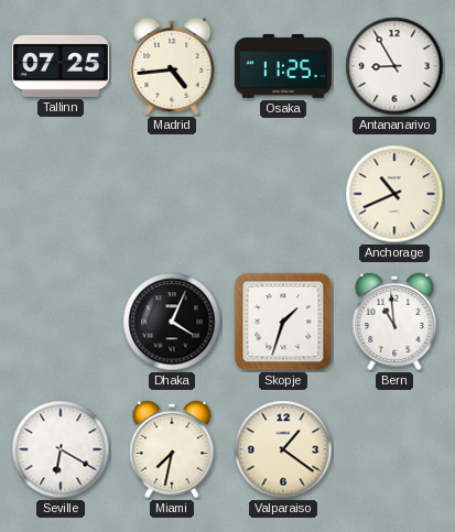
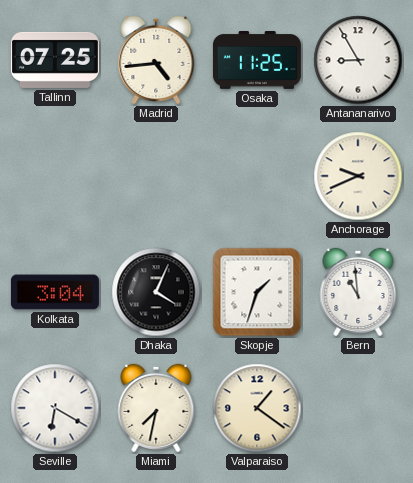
Anchorage: 10:41 -> 9:41
Kolkata: none -> 3:04
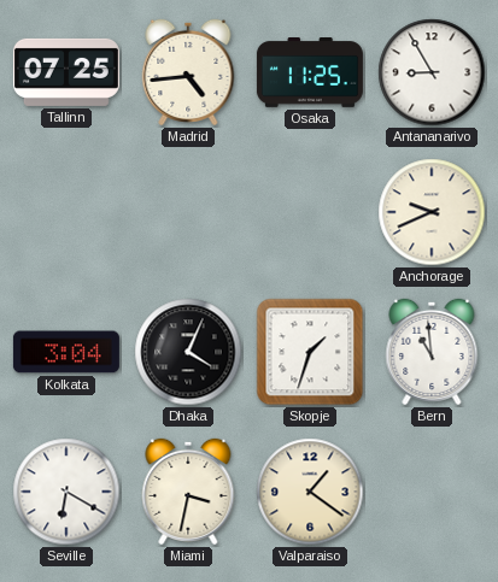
Miami: 7:32 -> 3:32
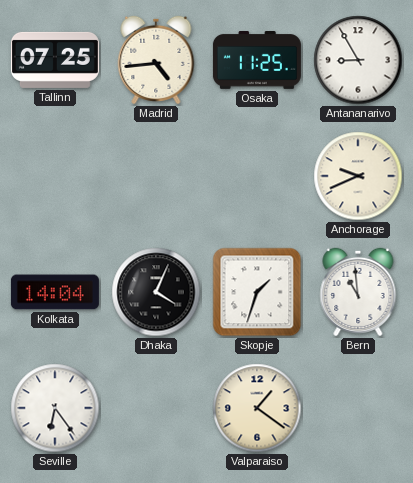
Kolkata: 3:04 -> 14:04
Seville: 6:20 -> 6:24
Miami: 3:32 -> none
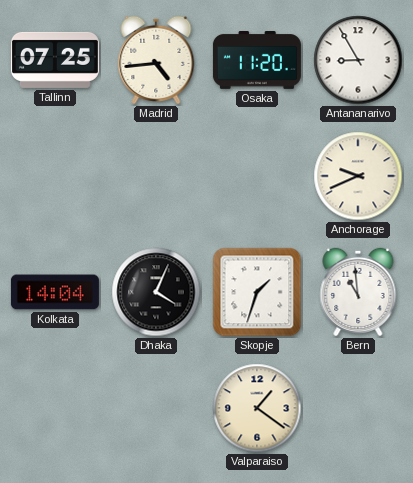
Osaka: 11:25 -> 11:20
Seville: 6:24 -> none
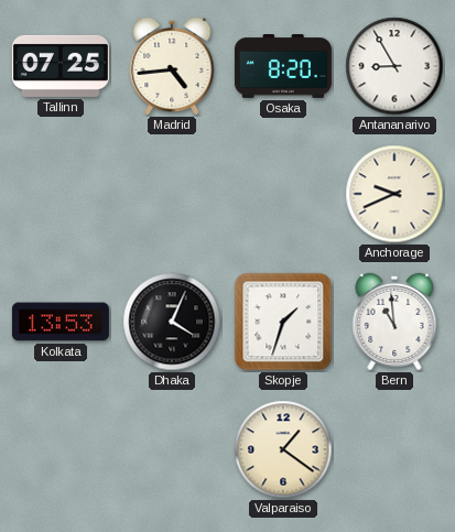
Osaka: 11:20 -> 8:20
Kolkata: 14:04 -> 13:53
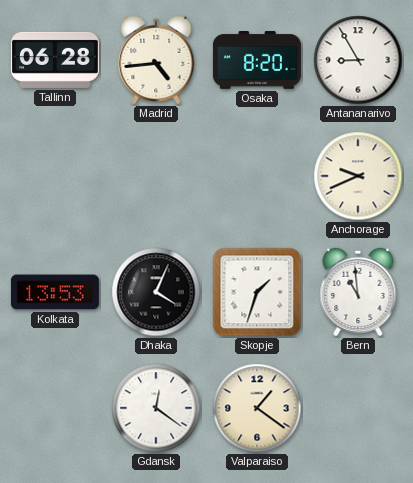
Tallinn: 07:25 -> 06:28
Gdansk: none -> 12:21
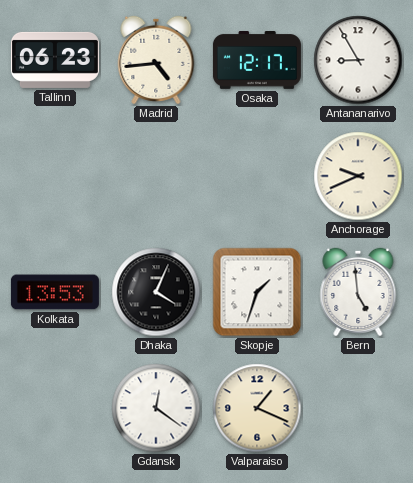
Tallinn: 06:28 -> 06:23
Osaka: 8:20 -> 12:17
Bern: 10:59 -> 4:59
Valparaiso: 1:21 -> 1:19
